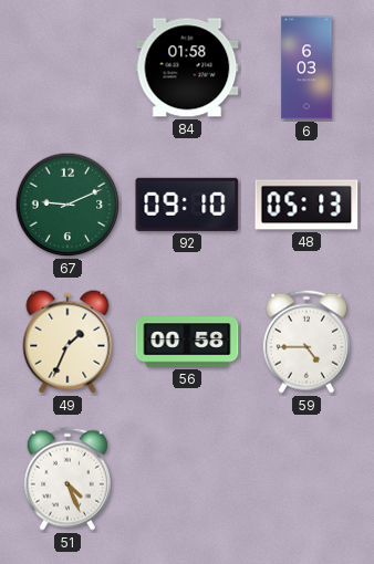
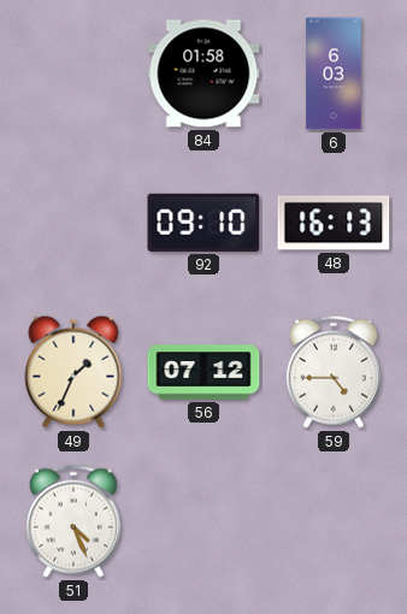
67: 9:11 -> none
48: 05:13 -> 16:13
56: 00:58 -> 07:12
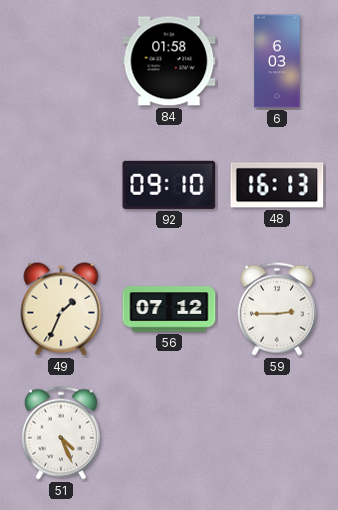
59: 4:45 -> 2:45
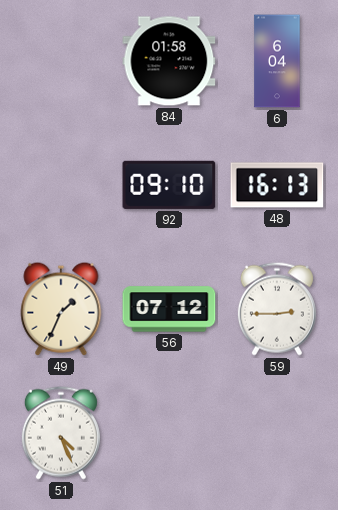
6: 6:03 -> 6:04
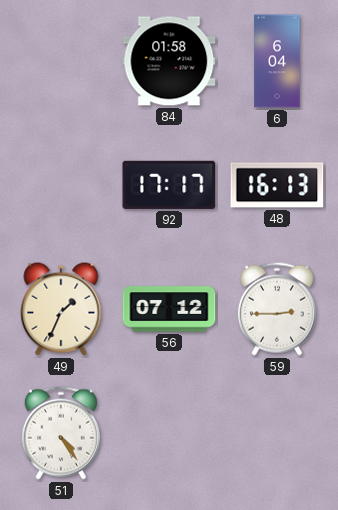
92: 09:10 -> 17:17
51: 4:26 -> 4:24
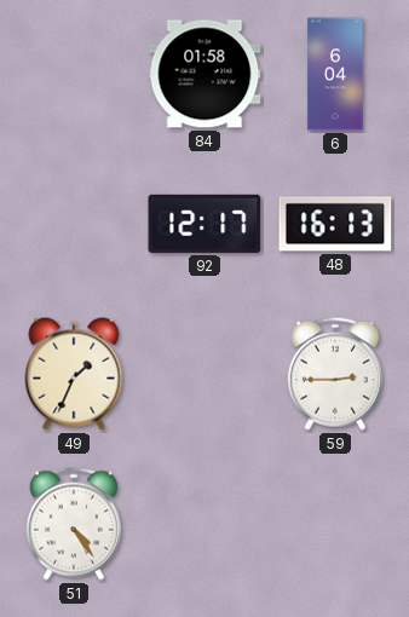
92: 17:17 -> 12:17
56: 07:12 -> none
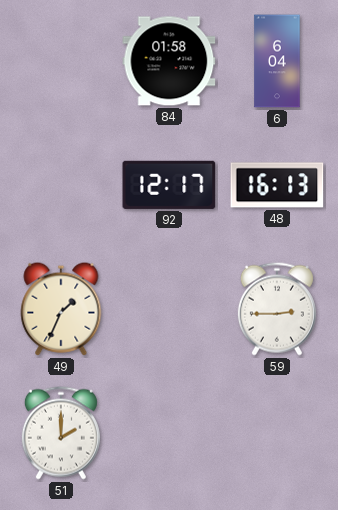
51: 4:24 -> 2:00
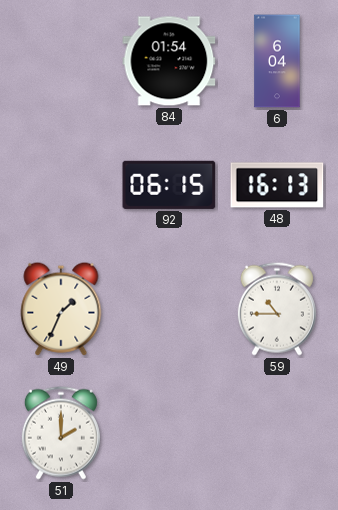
84: 01:58 -> 01:54
92: 12:17 -> 06:15
59: 2:45 -> 10:45
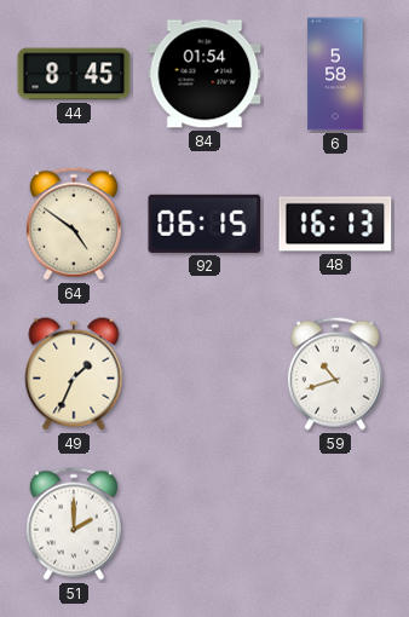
44: none -> 8:45
6: 6:04 -> 5:58
64: none -> 4:51
59: 10:45 -> 10:42
